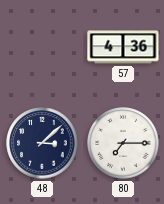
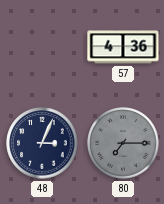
48: 3:08 -> 3:04
80 dial: white -> grey
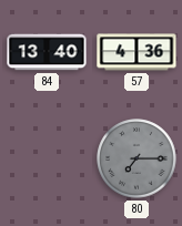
84: none -> 13:40
48: 3:04 -> none
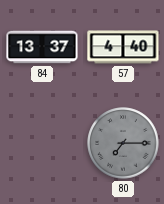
84: 13:40 -> 13:37
57: 4:36 -> 4:40
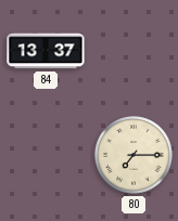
57: 4:40 -> none
80 dial: grey -> cream
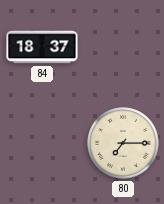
84: 13:37 -> 18:37
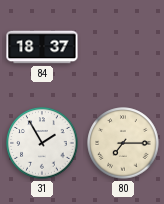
31: none -> 1:55
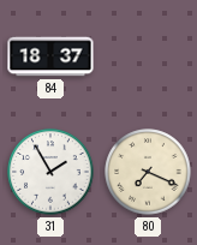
80: 7:15 -> 7:19
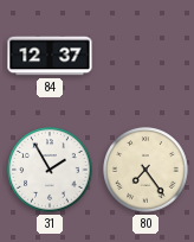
84: 18:37 -> 12:37
80: 7:19 -> 7:24
